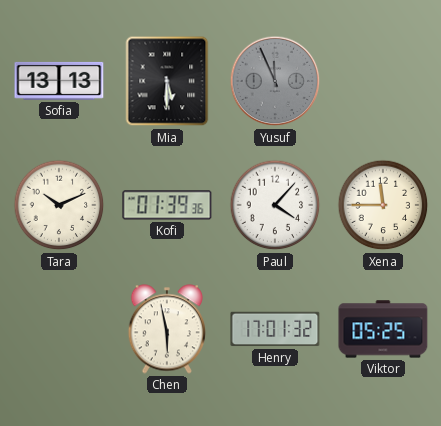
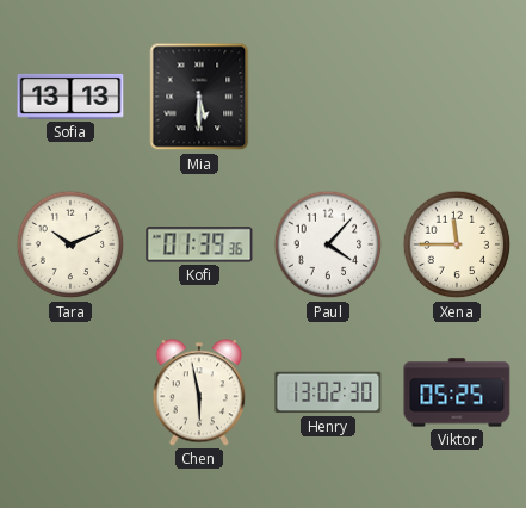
Yusuf: 11:56 -> none
Henry: 17:01 -> 13:02
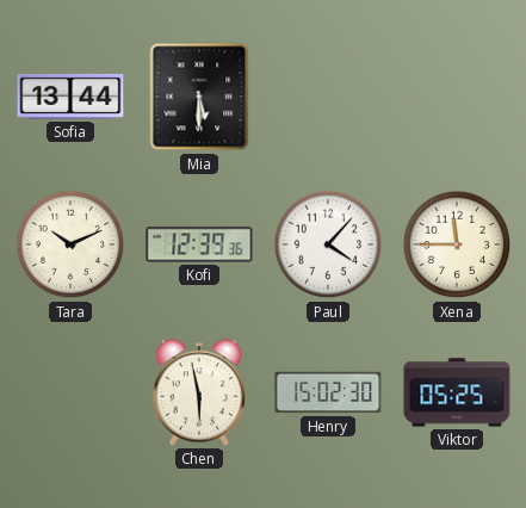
Sofia: 13:13 -> 13:44
Kofi: 01:39 -> 12:39
Henry: 13:02 -> 15:02
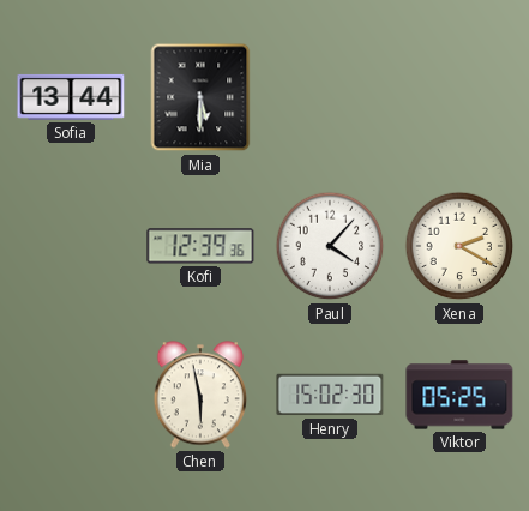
Tara: 10:11 -> none
Xena: 11:45 -> 2:20
